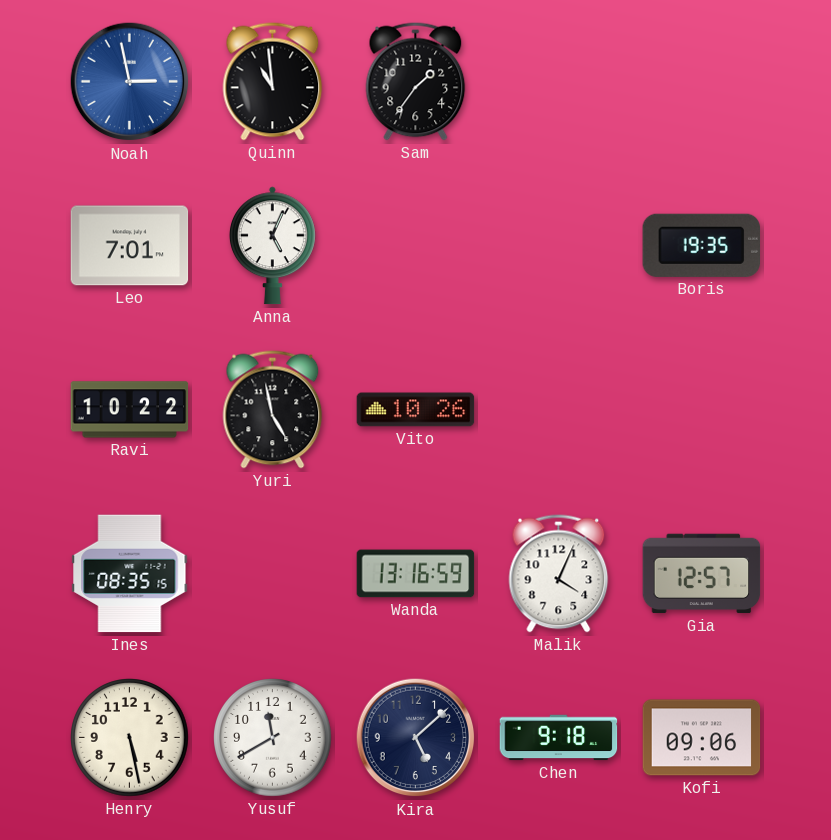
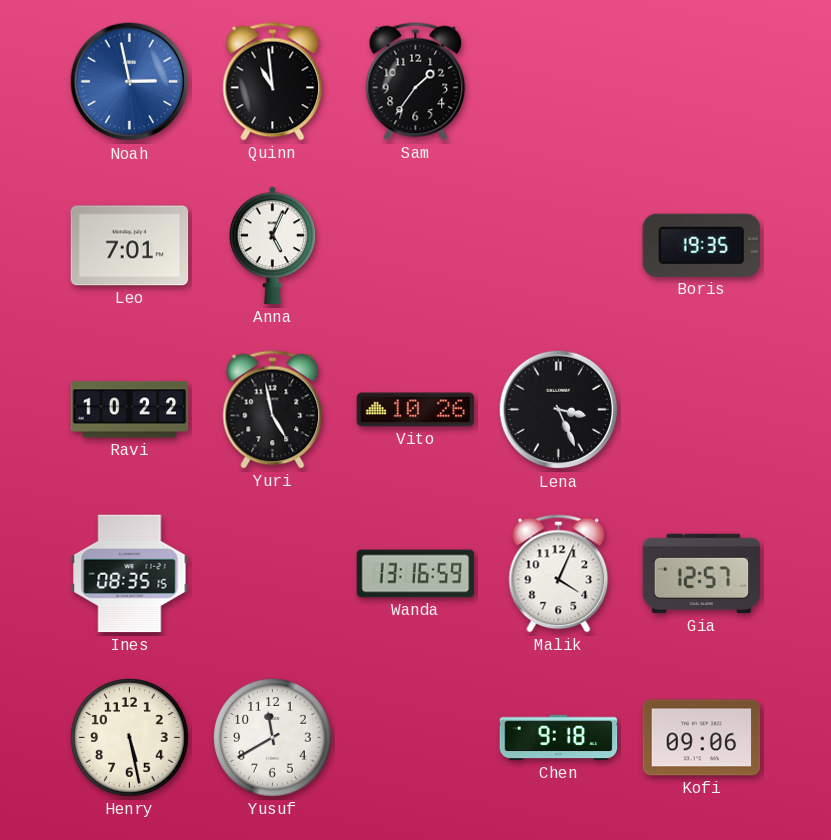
Lena: none -> 3:26
Kira: 5:08 -> none
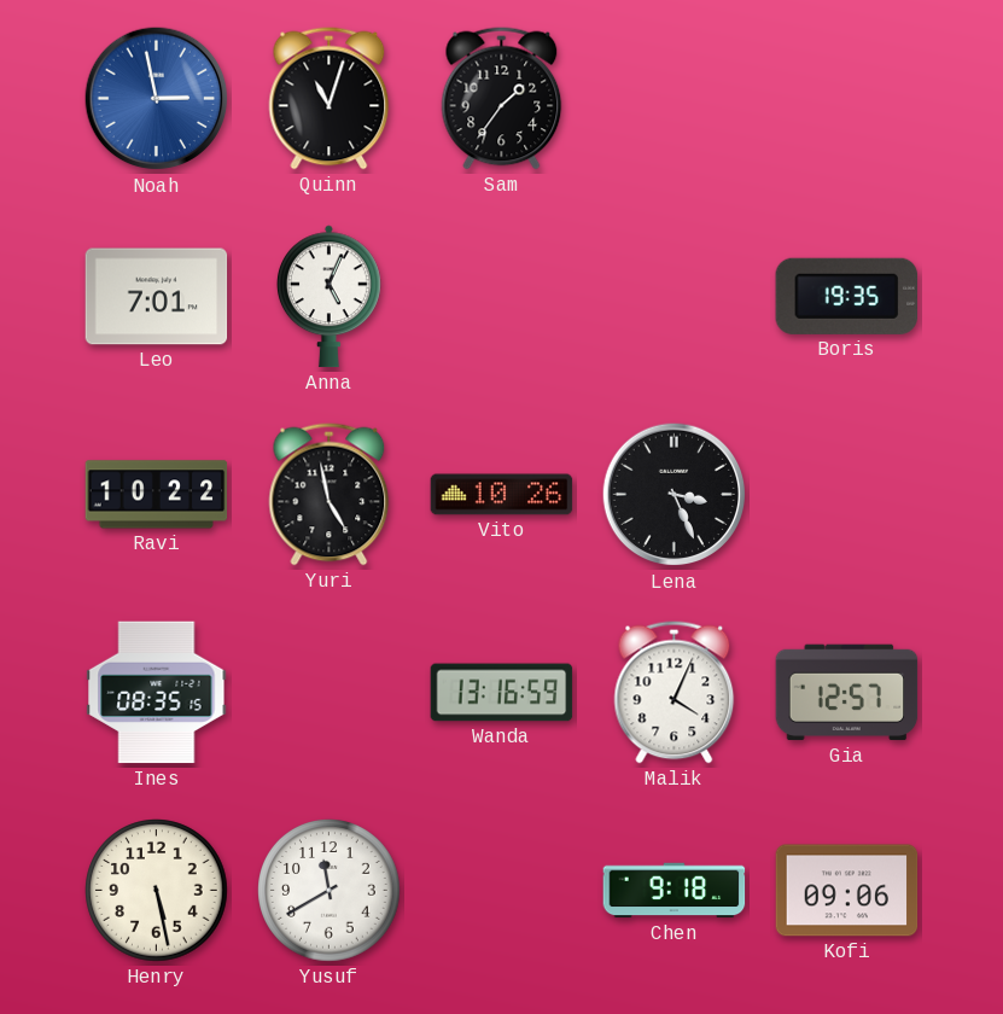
Quinn: 10:59 -> 11:03
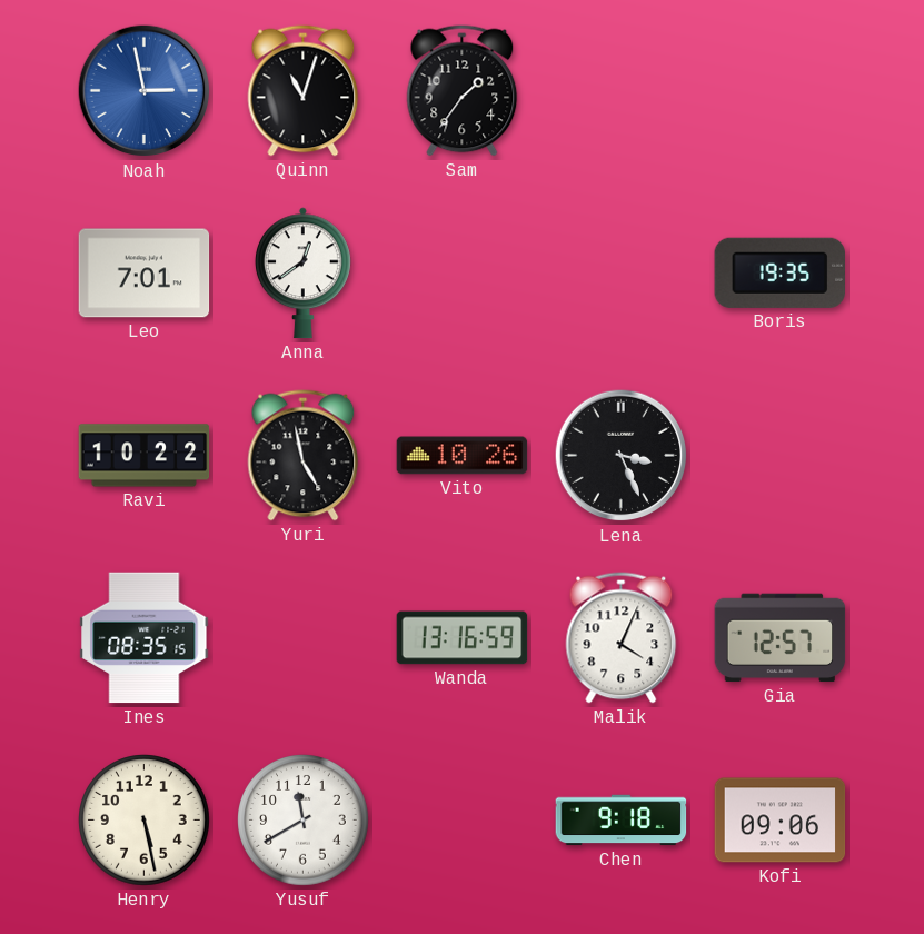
Anna: 5:04 -> 12:39
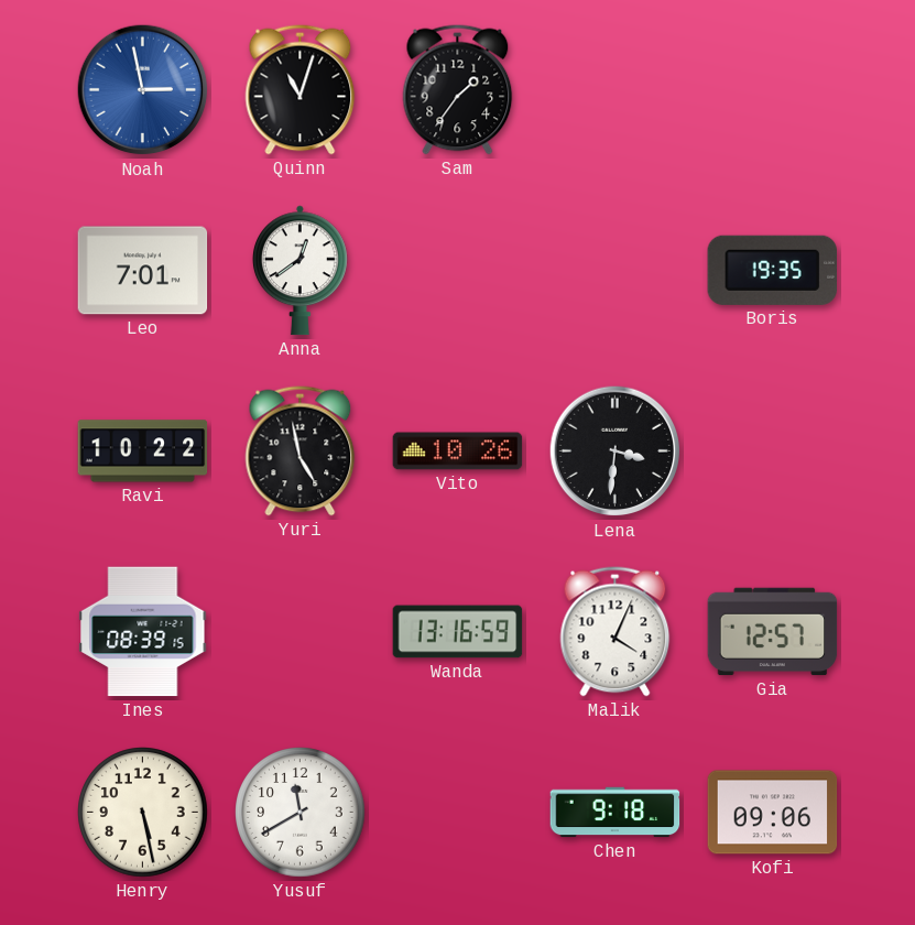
Lena: 3:26 -> 3:31
Ines: 08:35 -> 08:39
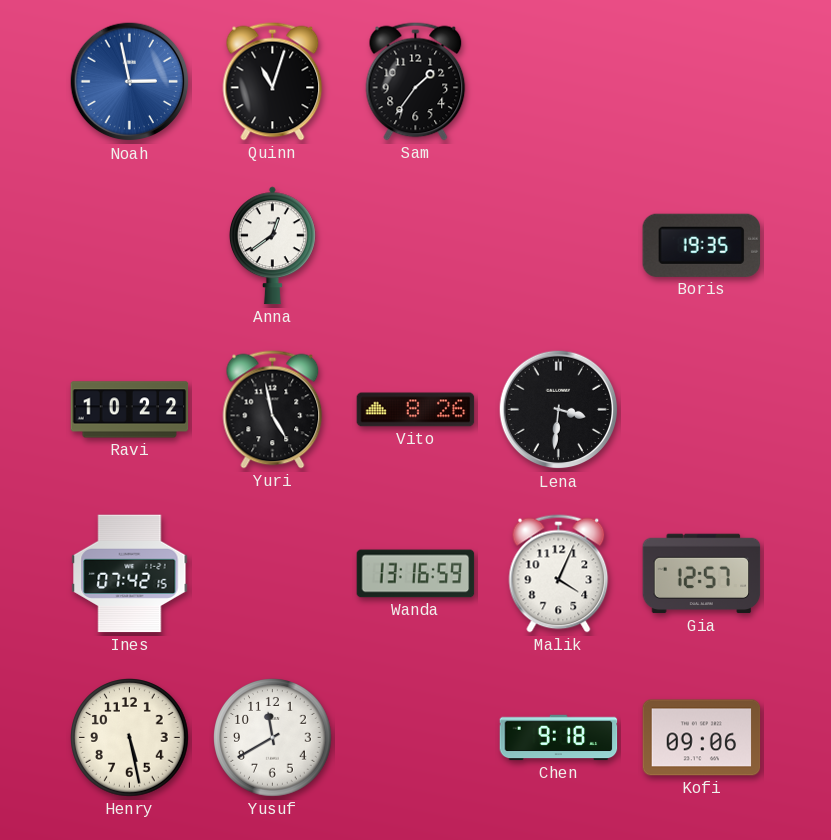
Leo: 7:01 -> none
Vito: 10:26 -> 8:26
Ines: 08:39 -> 07:42
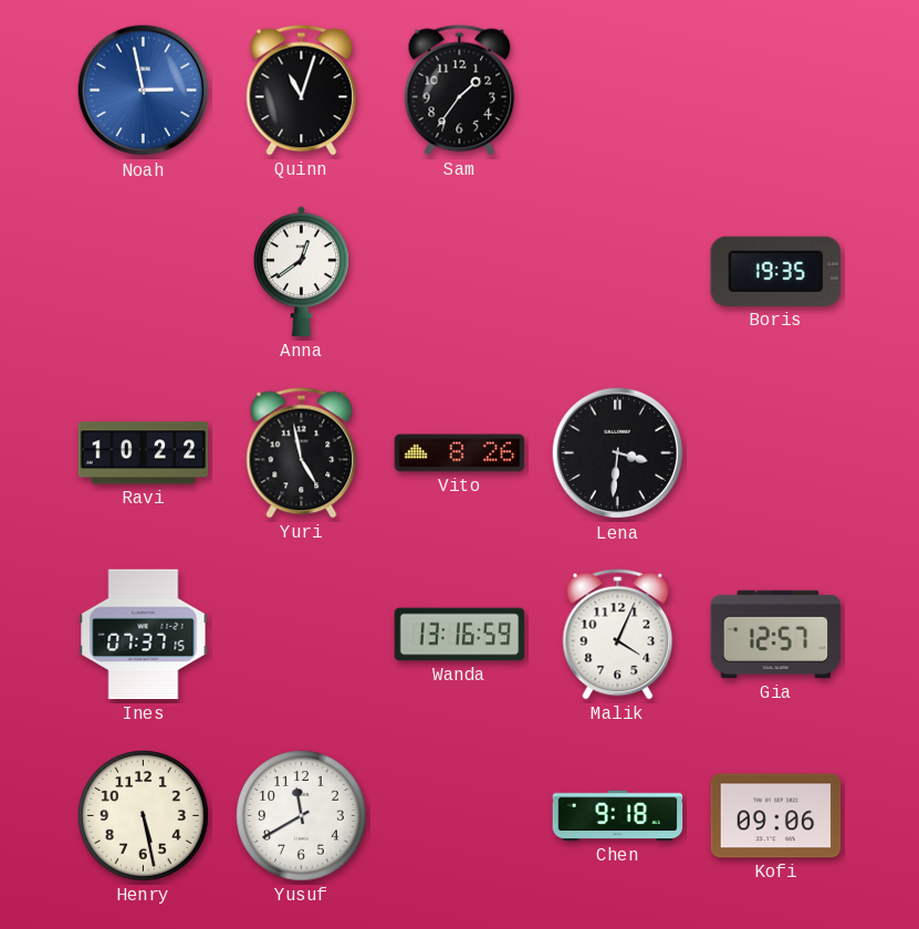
Ines: 07:42 -> 07:37
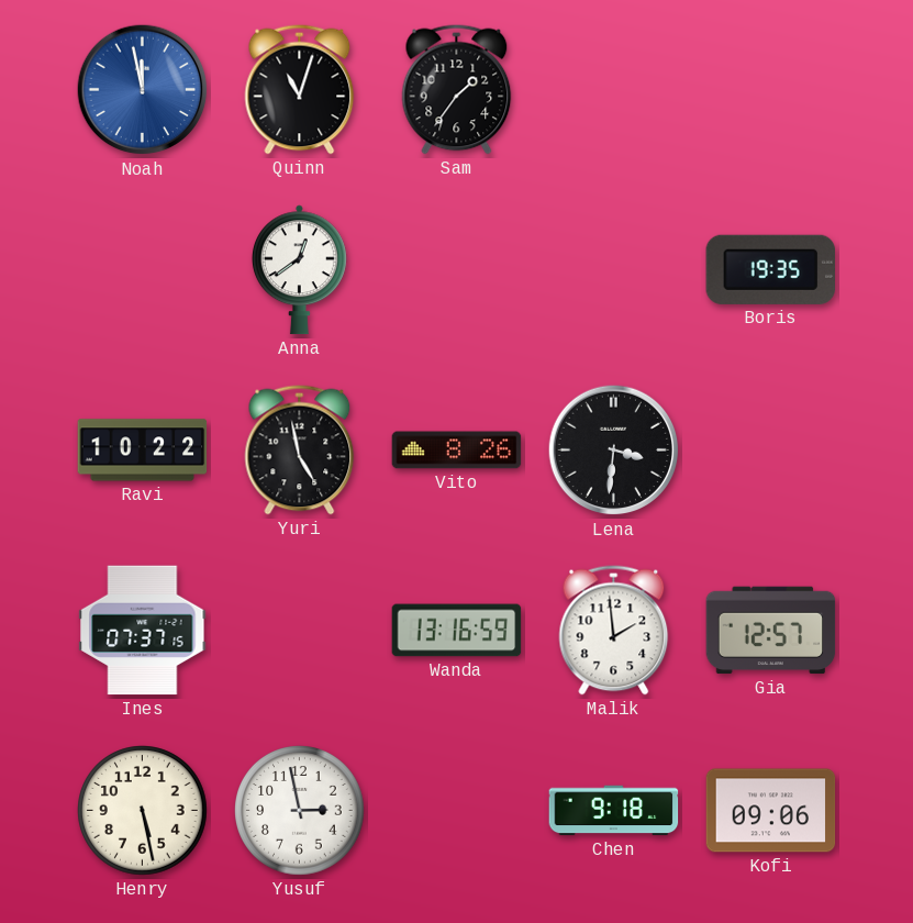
Noah: 2:58 -> 11:58
Malik: 4:04 -> 1:59
Yusuf: 11:40 -> 2:58
